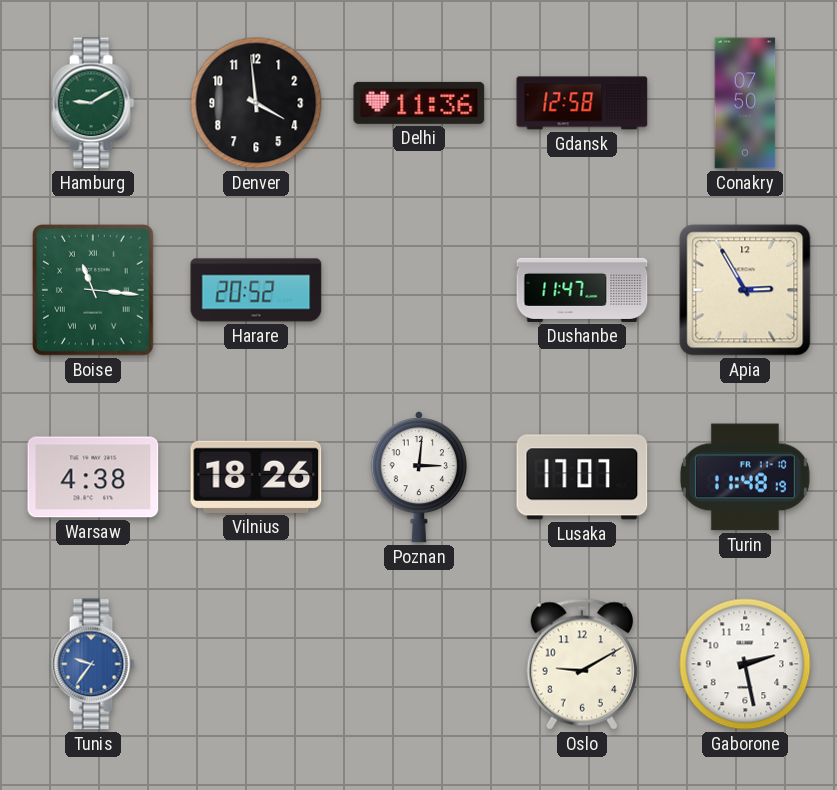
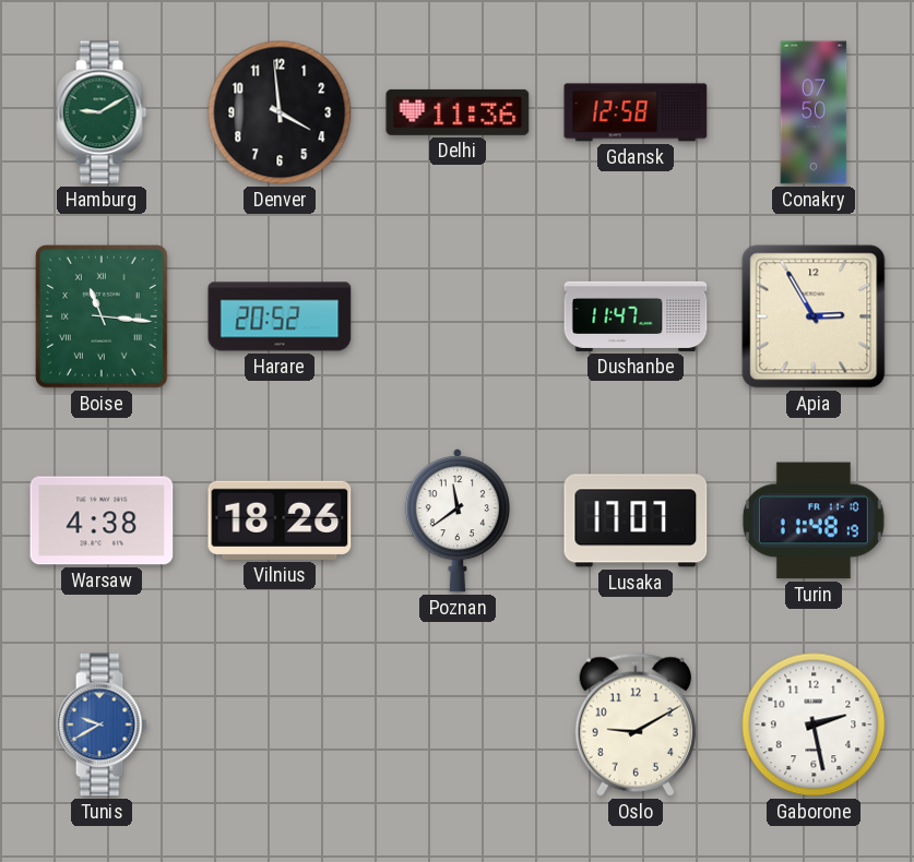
Poznan: 3:01 -> 11:39
Tunis: 9:36 -> 9:40
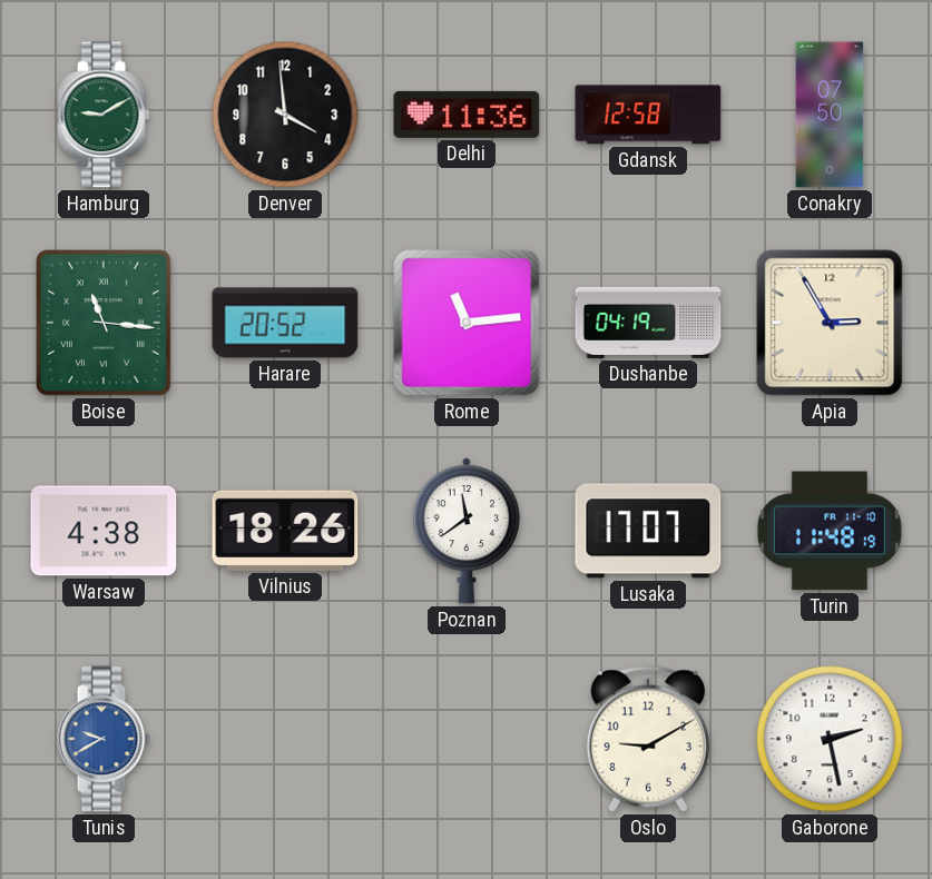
Rome: none -> 11:14
Dushanbe: 11:47 -> 04:19
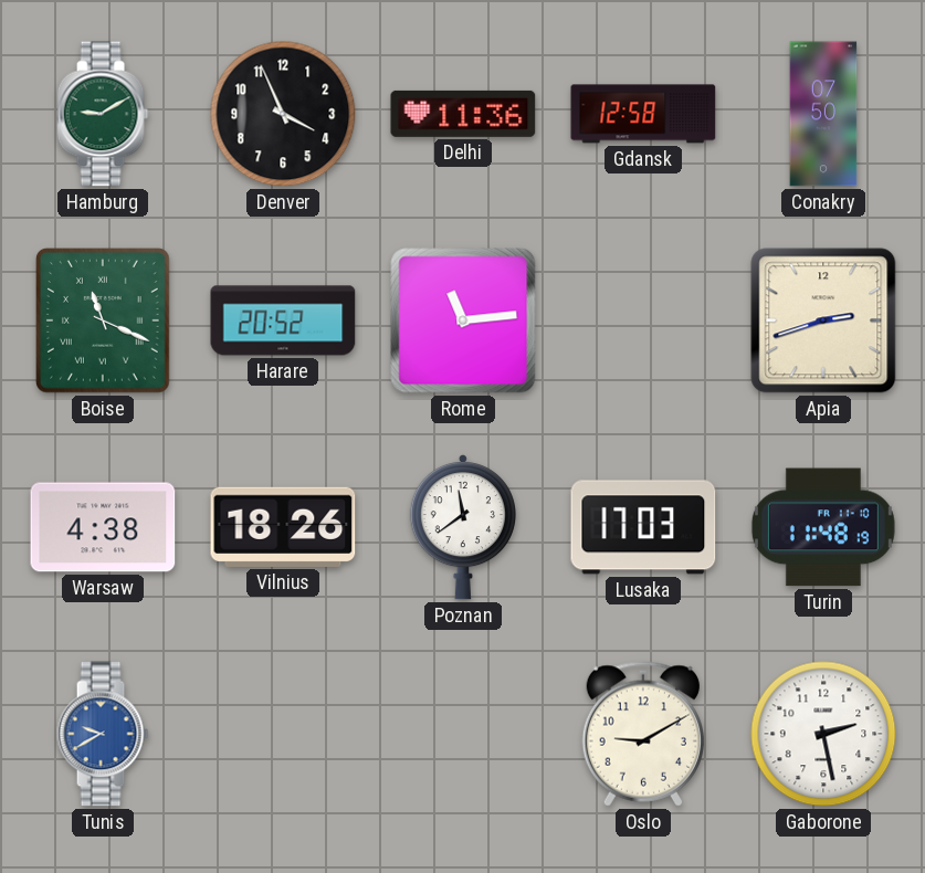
Denver: 3:59 -> 3:56
Boise: 11:16 -> 11:19
Dushanbe: 04:19 -> none
Apia: 2:55 -> 2:42
Lusaka: 17:07 -> 17:03
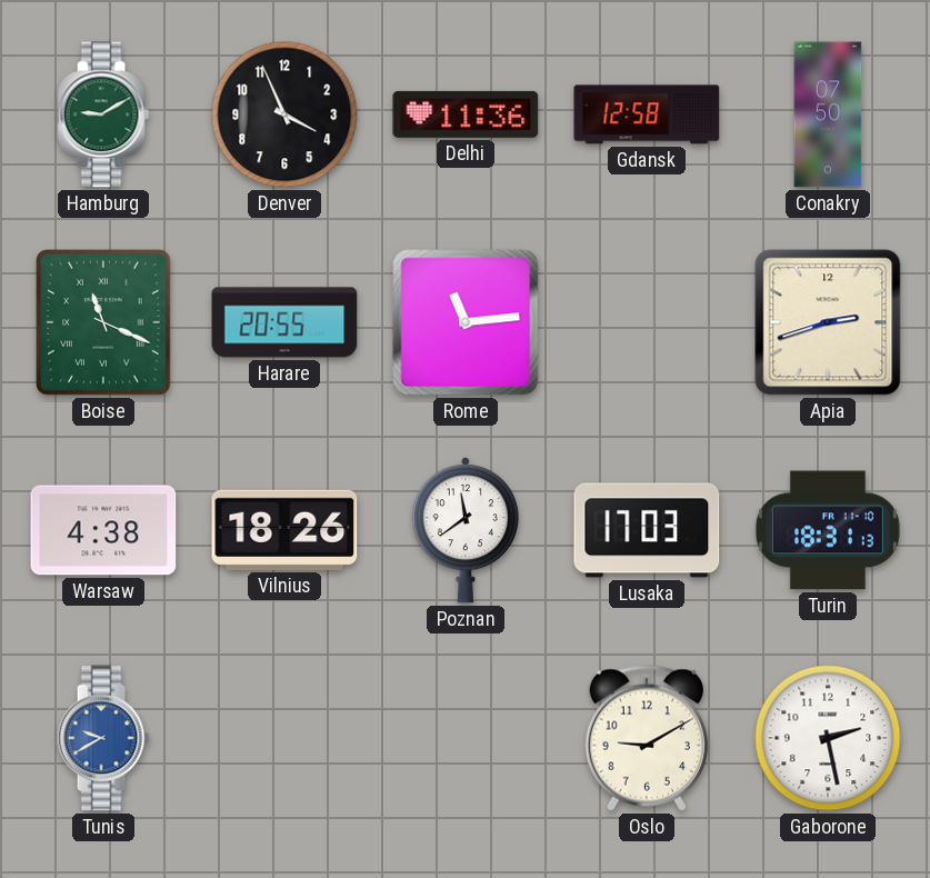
Harare: 20:52 -> 20:55
Turin: 11:48 -> 18:31
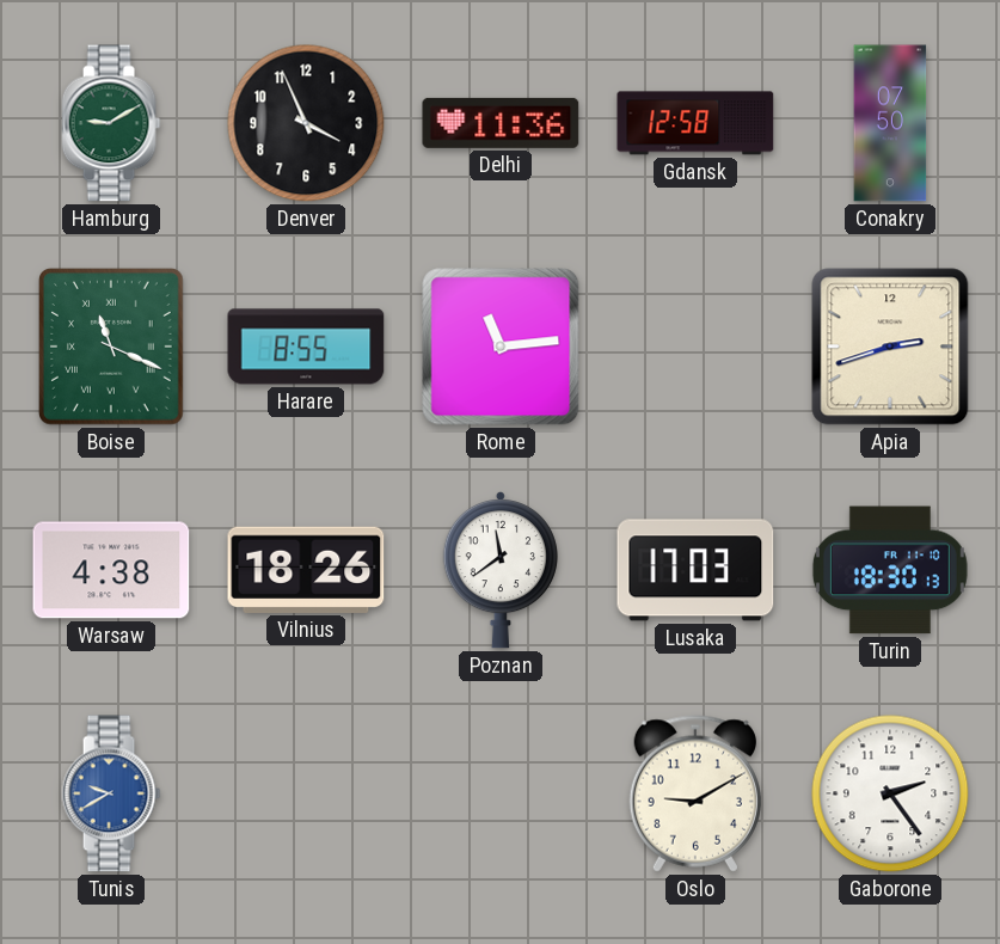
Harare: 20:55 -> 8:55
Turin: 18:31 -> 18:30
Gaborone: 2:28 -> 2:24
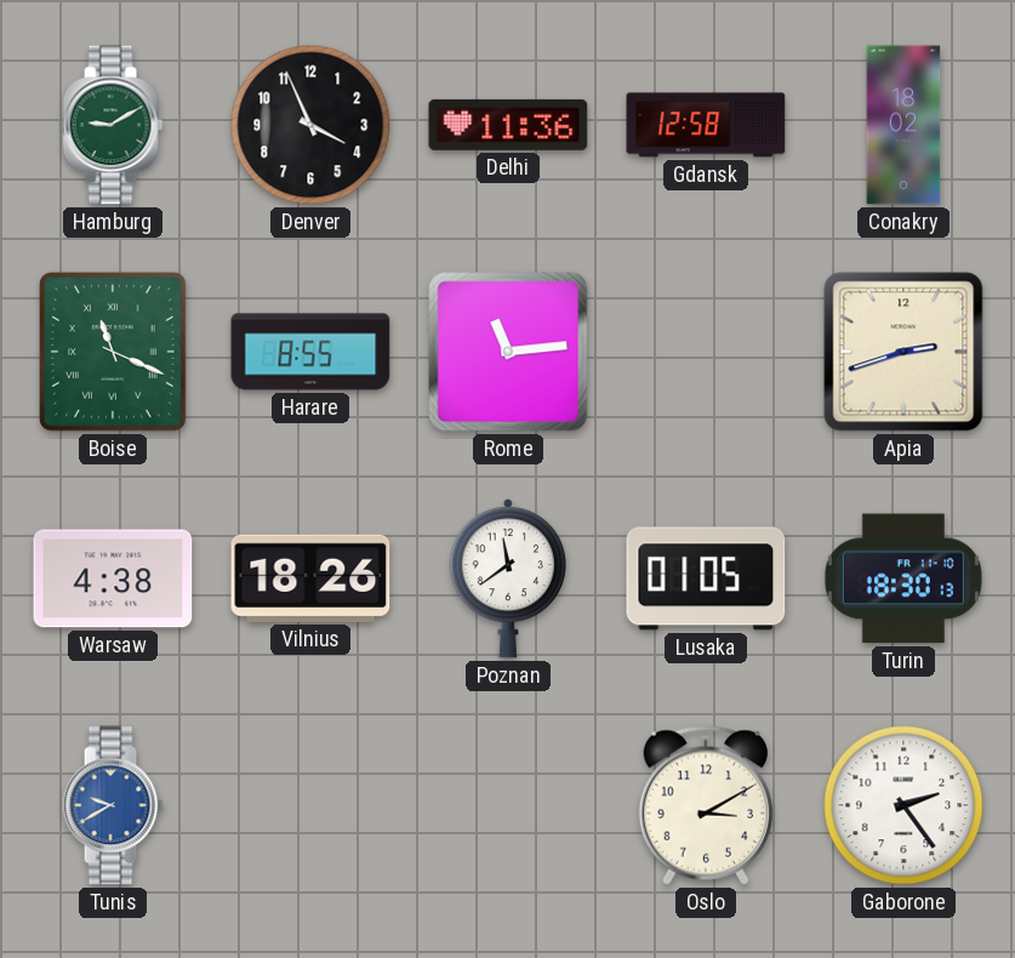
Conakry: 07:50 -> 18:02
Lusaka: 17:03 -> 01:05
Oslo: 9:10 -> 3:10
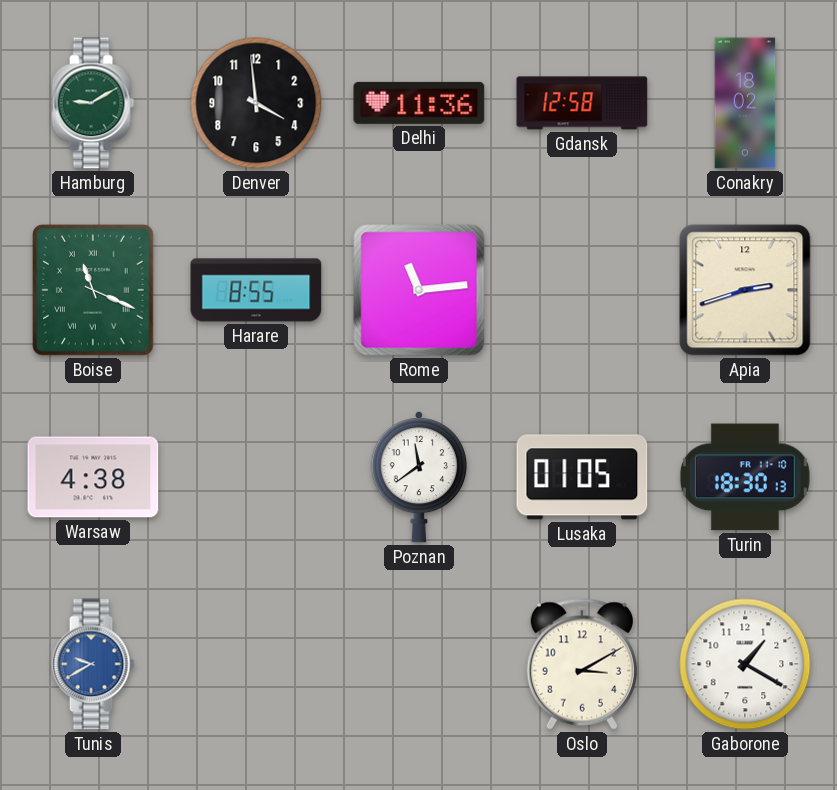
Denver: 3:56 -> 3:59
Vilnius: 18:26 -> none
Gaborone: 2:24 -> 1:20
